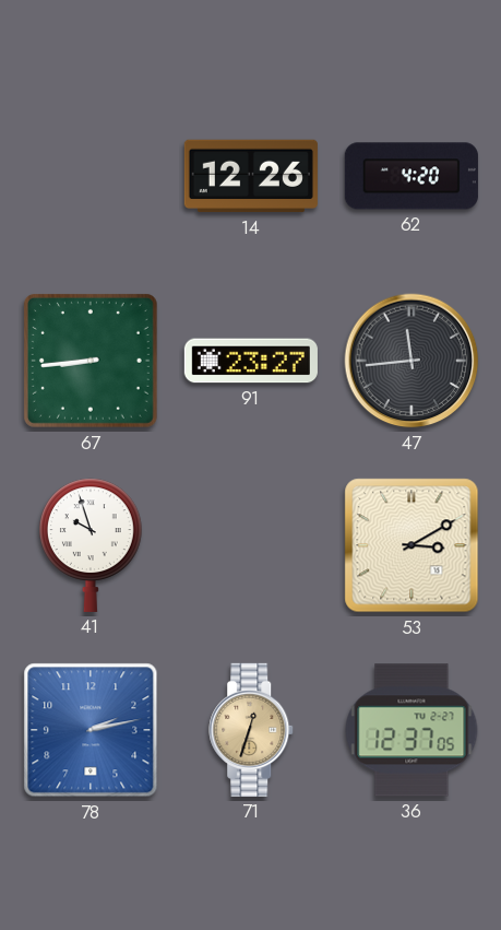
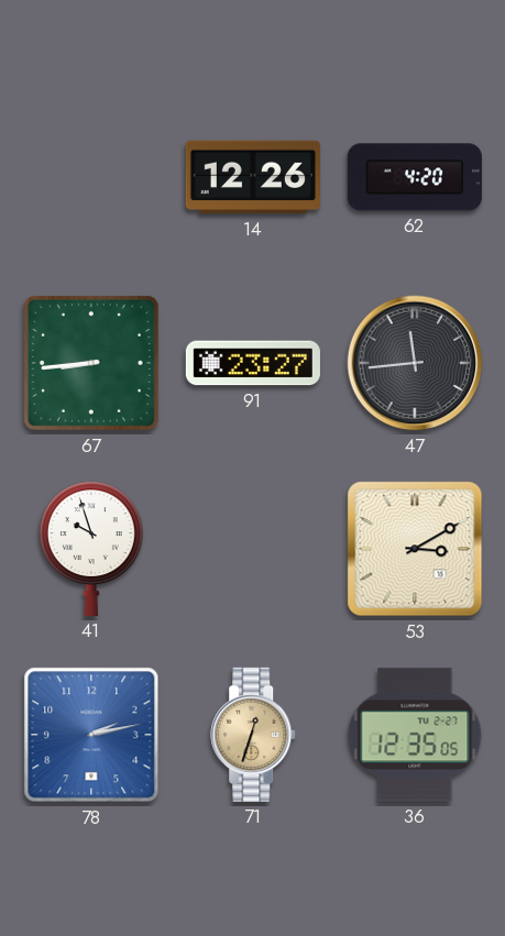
36: 12:37 -> 12:35
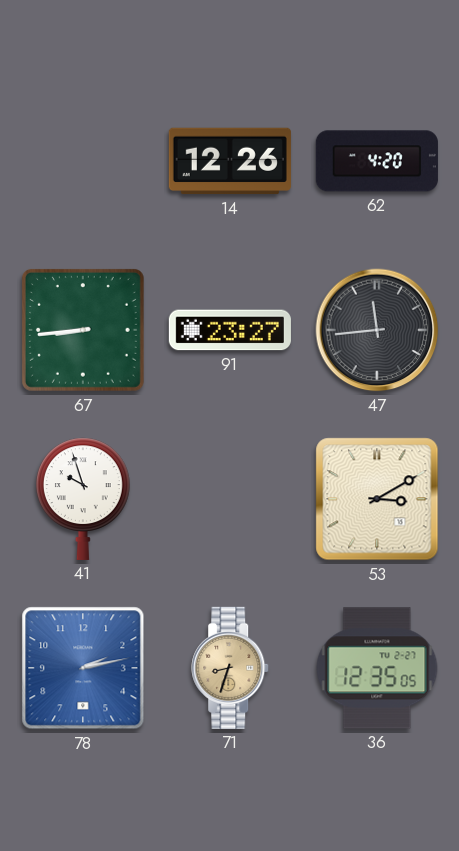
71: 12:33 -> 8:33
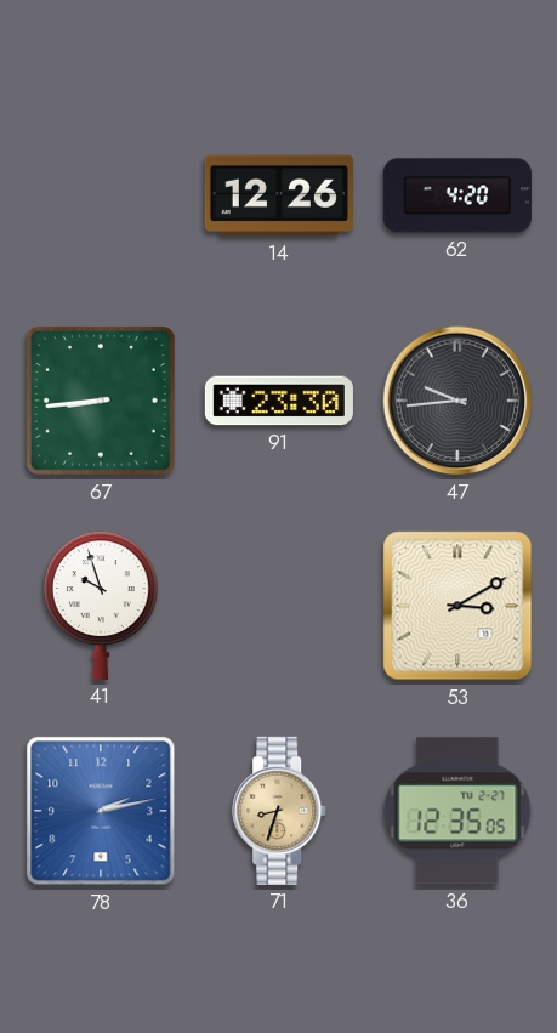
91: 23:27 -> 23:30
47: 11:44 -> 9:44
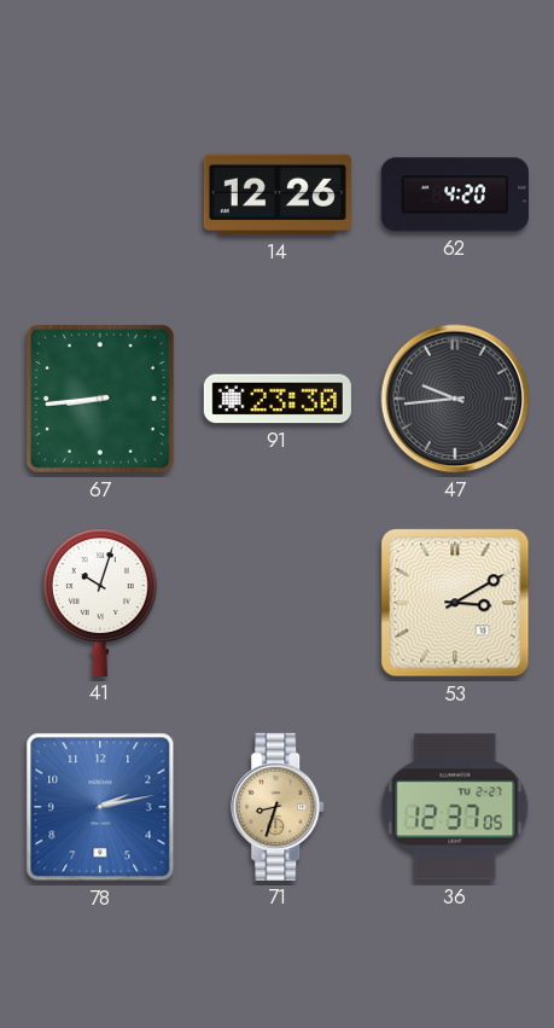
41: 9:57 -> 10:03
36: 12:35 -> 12:37
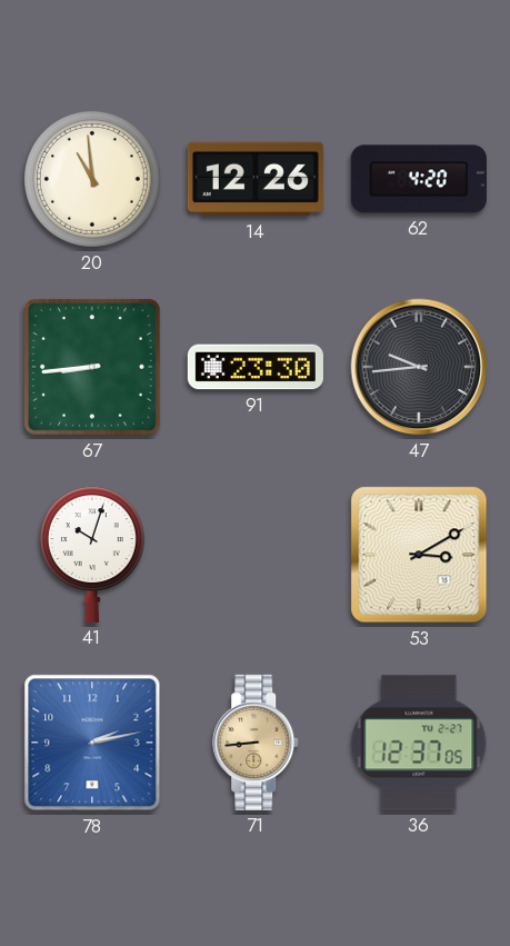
20: none -> 10:59
71: 8:33 -> 8:44
